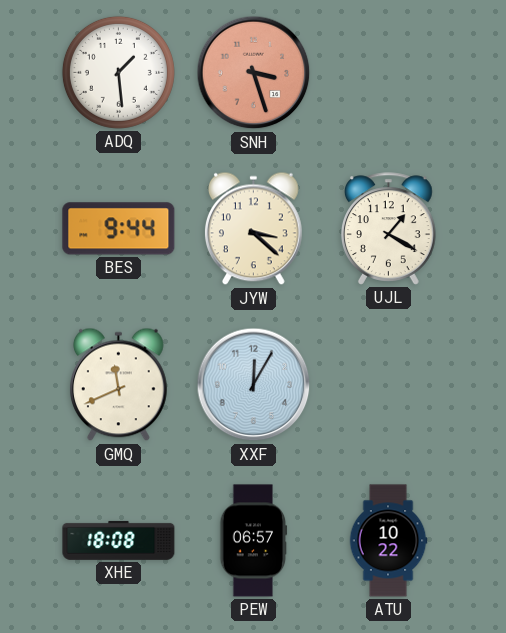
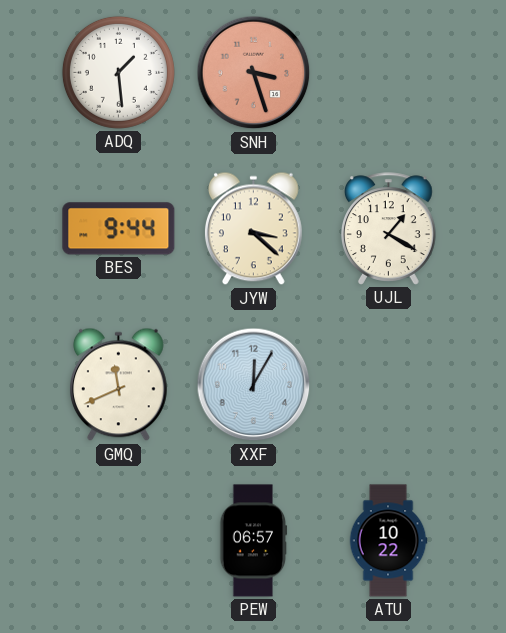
XHE: 18:08 -> none
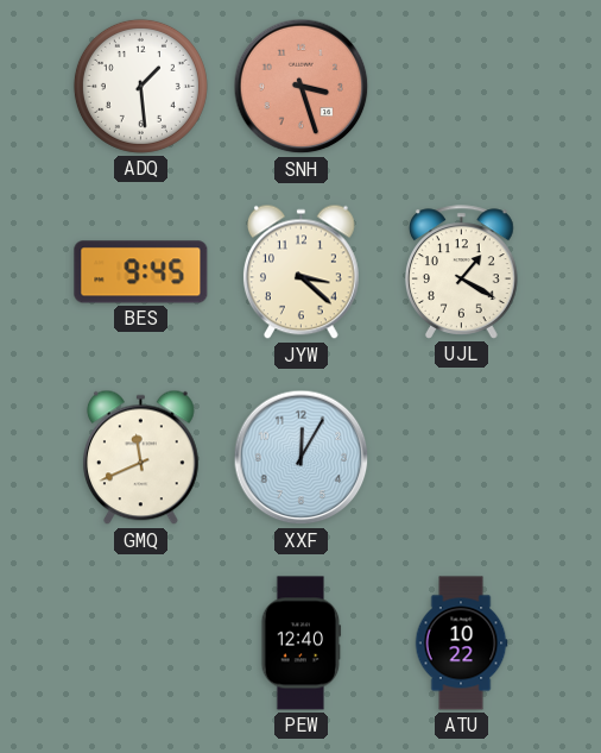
BES: 9:44 -> 9:45
PEW: 06:57 -> 12:40
